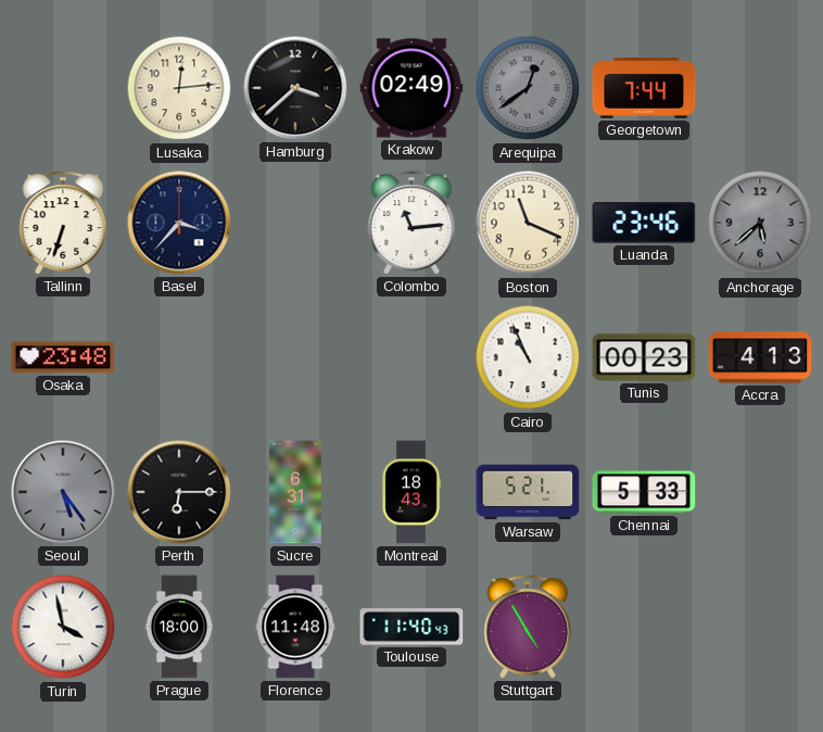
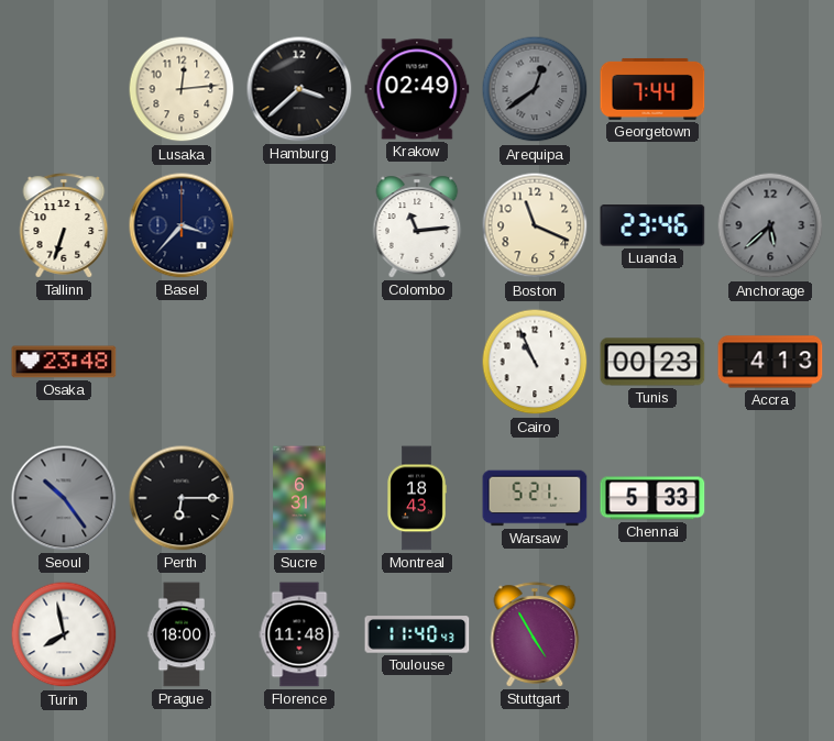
Seoul: 5:24 -> 10:24
Turin: 3:58 -> 7:58
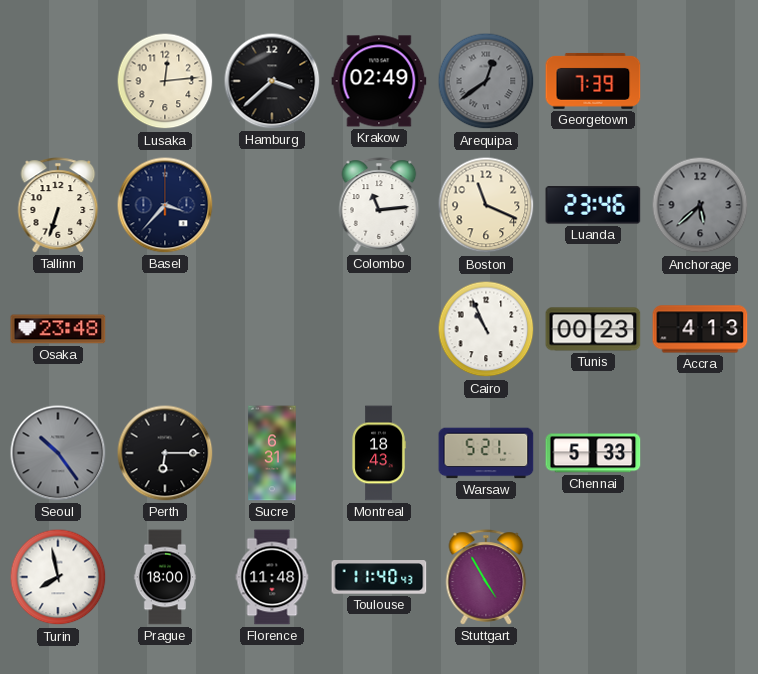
Georgetown: 7:44 -> 7:39
